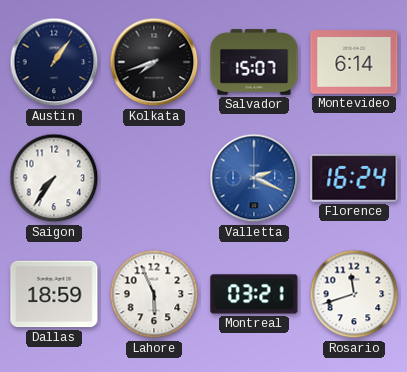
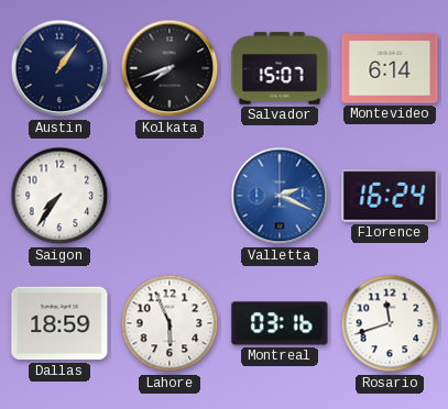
Montreal: 03:21 -> 03:16
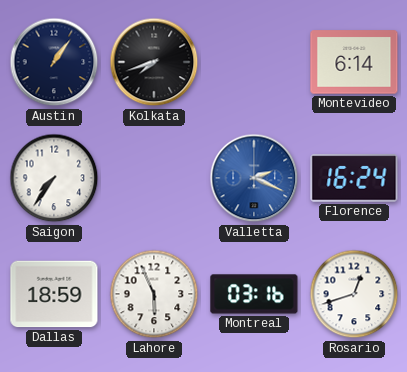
Salvador: 15:07 -> none
Rosario: 11:42 -> 12:42
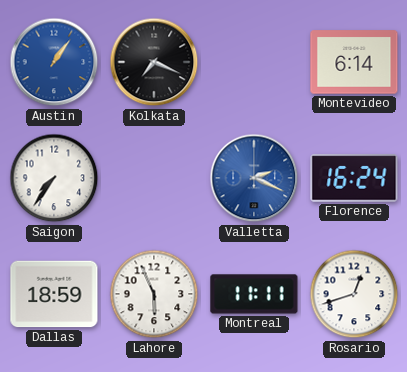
Austin dial: navy -> blue
Kolkata: 7:42 -> 7:19
Montreal: 03:16 -> 11:11
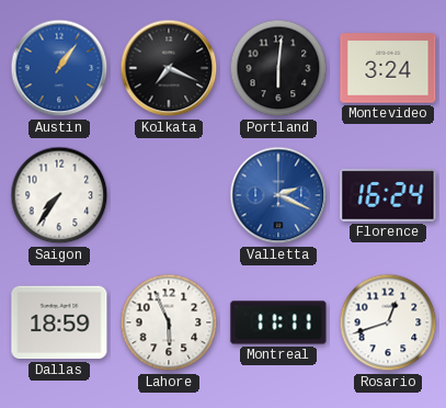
Portland: none -> 6:01
Montevideo: 6:14 -> 3:24
